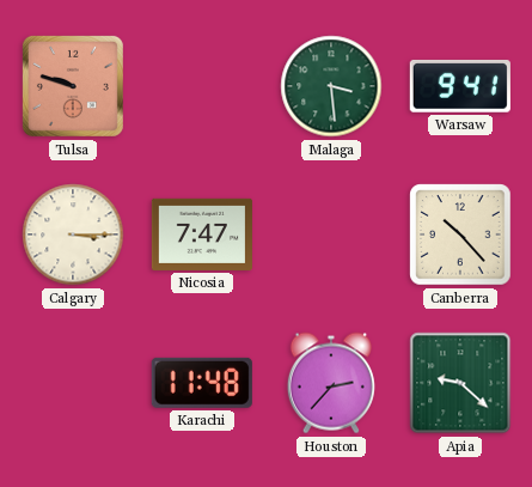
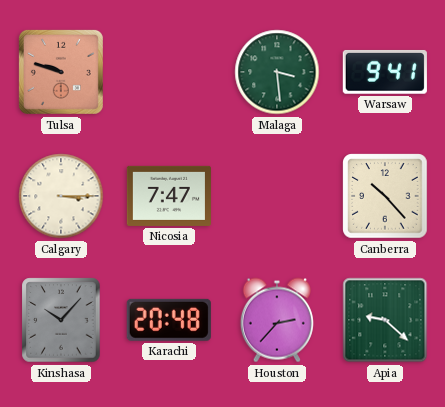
Kinshasa: none -> 10:07
Karachi: 11:48 -> 20:48
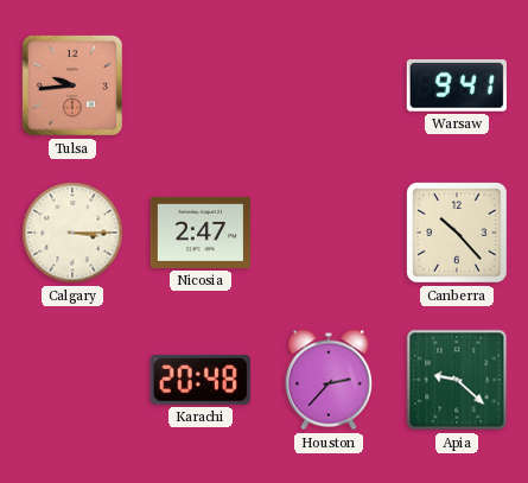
Tulsa: 9:48 -> 9:44
Malaga: 3:29 -> none
Nicosia: 7:47 -> 2:47
Kinshasa: 10:07 -> none
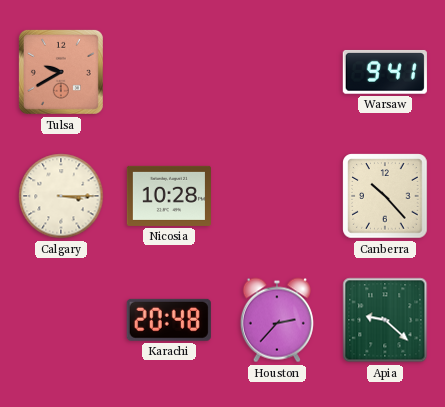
Tulsa: 9:44 -> 9:40
Nicosia: 2:47 -> 10:28
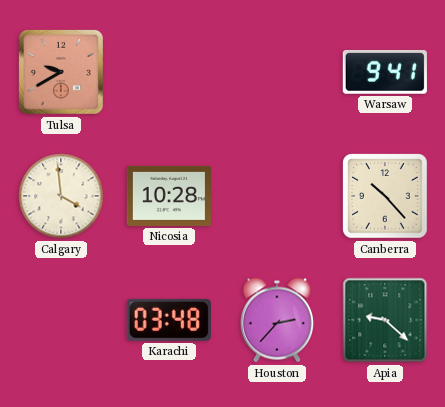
Calgary: 3:15 -> 3:59
Karachi: 20:48 -> 03:48
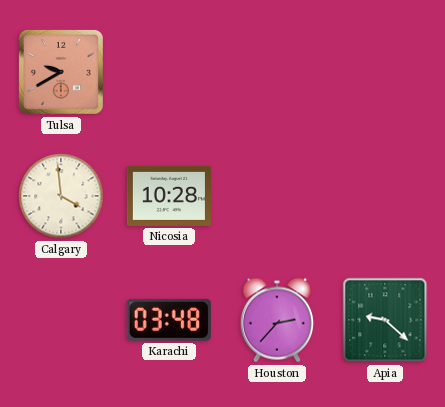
Warsaw: 9:41 -> none
Canberra: 10:23 -> none
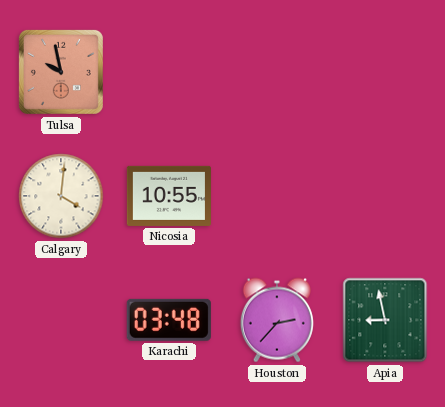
Tulsa: 9:40 -> 9:58
Calgary: 3:59 -> 4:01
Nicosia: 10:28 -> 10:55
Apia: 9:22 -> 8:58
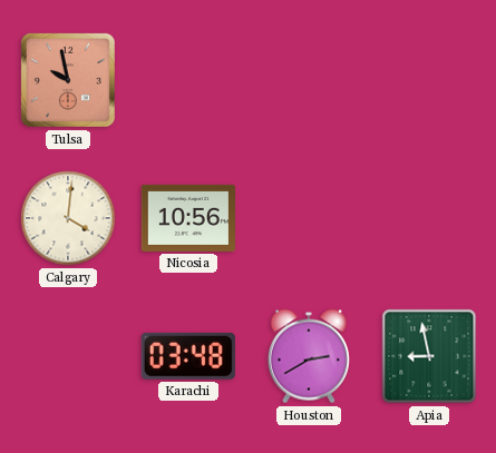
Nicosia: 10:55 -> 10:56
Houston: 2:37 -> 2:40
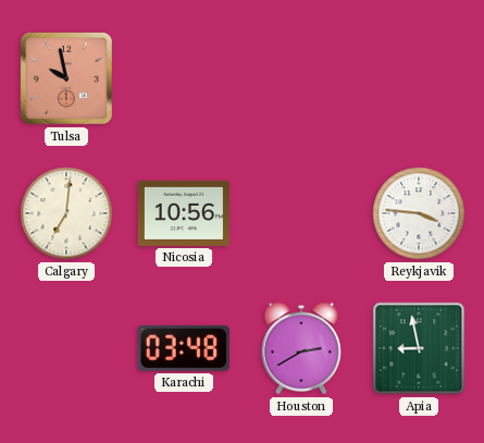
Calgary: 4:01 -> 7:01
Reykjavik: none -> 3:46
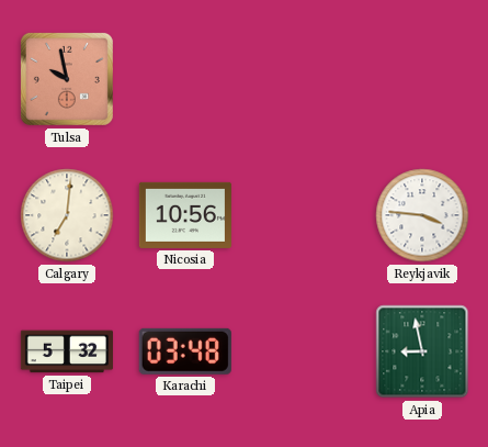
Taipei: none -> 5:32
Houston: 2:40 -> none
